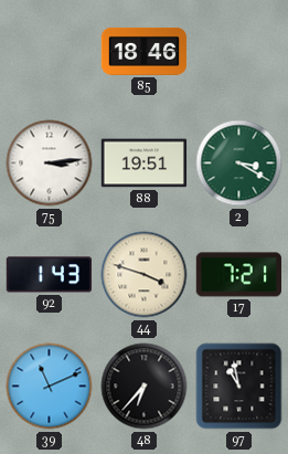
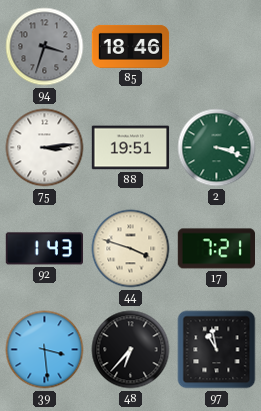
94: none -> 3:33
2: 3:20 -> 3:18
39: 11:11 -> 3:29
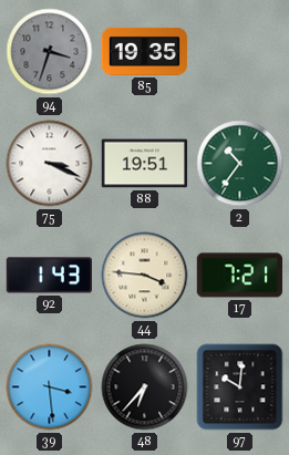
85: 18:46 -> 19:35
75: 3:14 -> 3:19
2: 3:18 -> 10:36
44: 3:48 -> 3:46
97: 10:58 -> 10:01
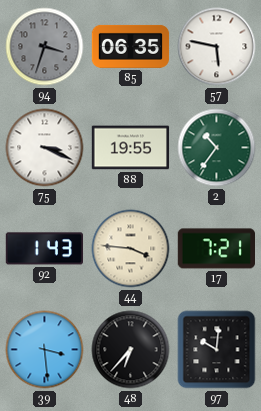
85: 19:35 -> 06:35
57: none -> 5:47
88: 19:51 -> 19:55
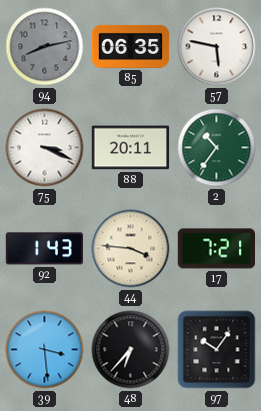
94: 3:33 -> 8:13
88: 19:55 -> 20:11
97: 10:01 -> 10:06
